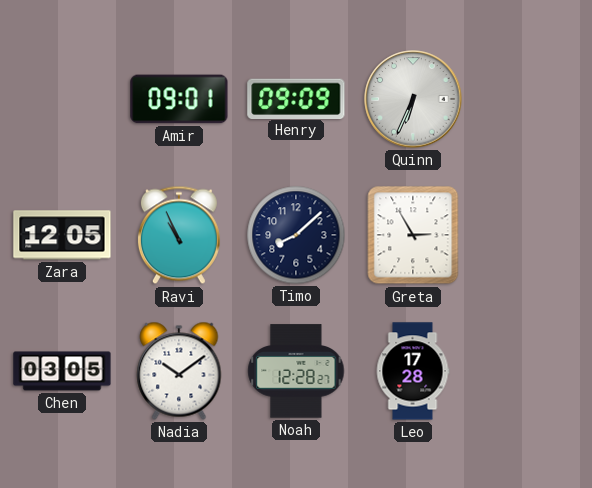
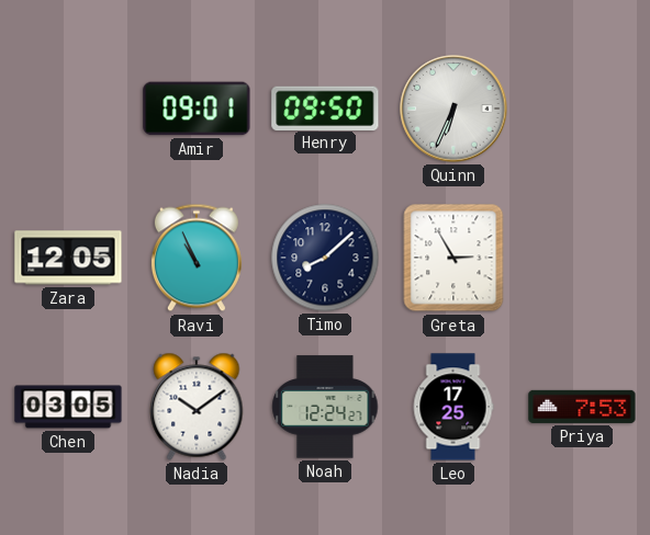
Henry: 09:09 -> 09:50
Noah: 12:28 -> 12:24
Leo: 17:28 -> 17:25
Priya: none -> 7:53
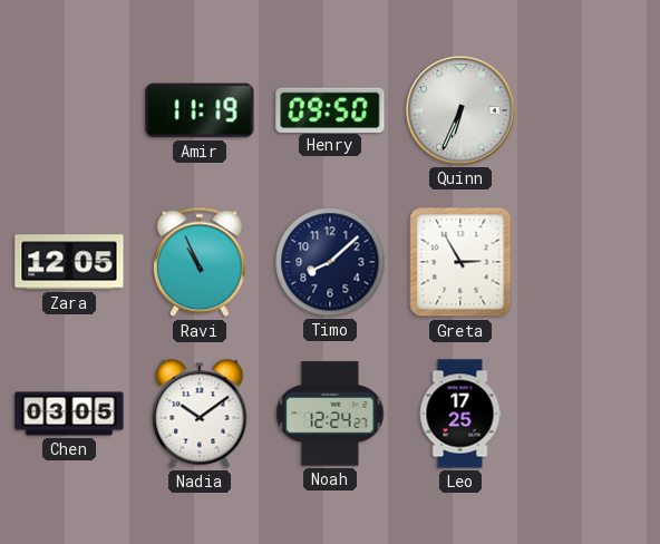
Amir: 09:01 -> 11:19
Priya: 7:53 -> none
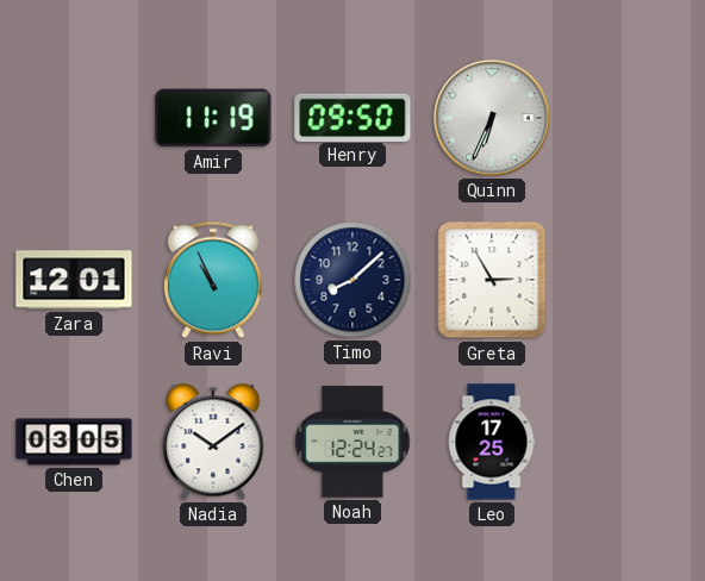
Zara: 12:05 -> 12:01
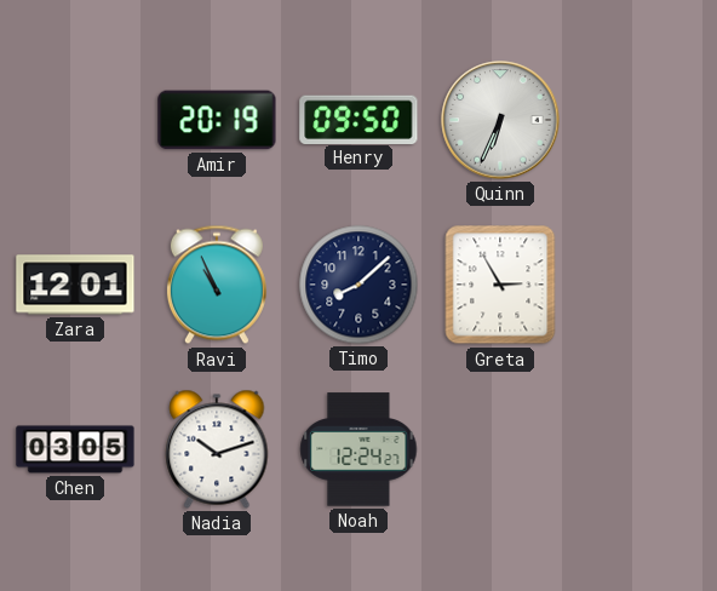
Amir: 11:19 -> 20:19
Nadia: 10:09 -> 10:12
Leo: 17:25 -> none
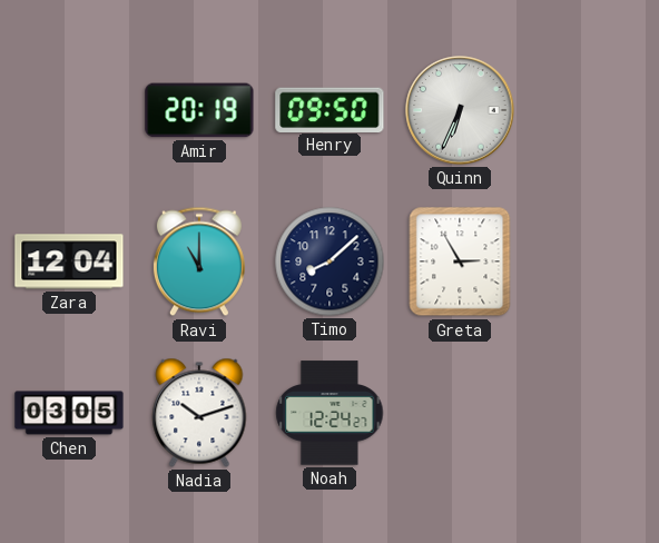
Zara: 12:01 -> 12:04
Ravi: 10:56 -> 11:00
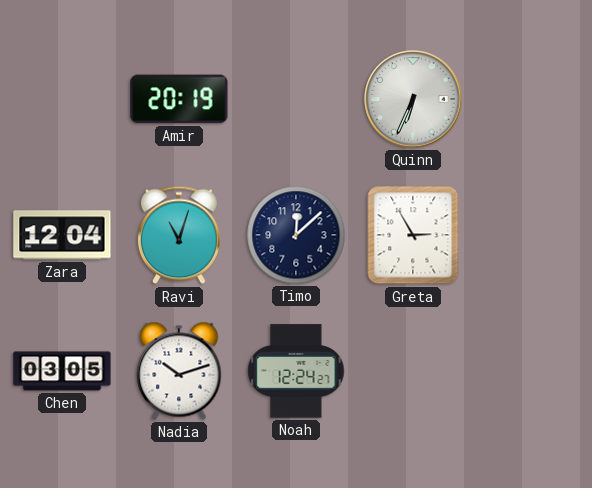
Henry: 09:50 -> none
Ravi: 11:00 -> 11:03
Timo: 8:08 -> 12:08
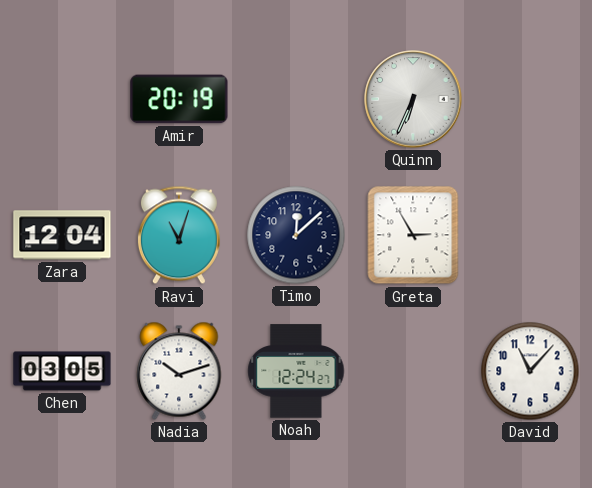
David: none -> 11:07
